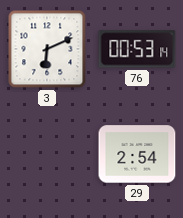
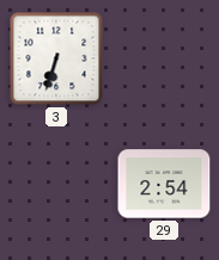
3: 6:11 -> 6:33
76: 00:53 -> none
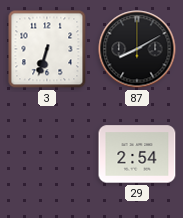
87: none -> 8:10
